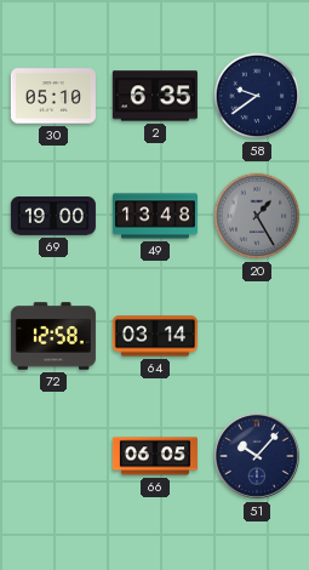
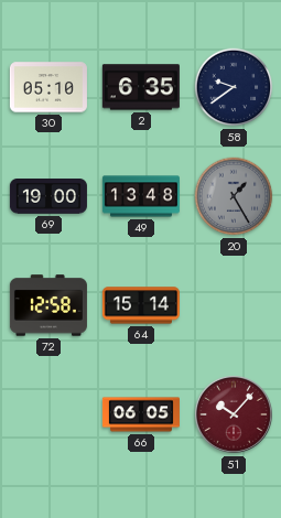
64: 03:14 -> 15:14
51 dial: navy -> burgundy
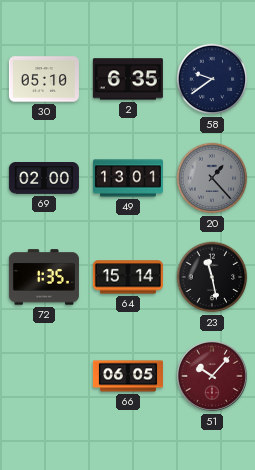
69: 19:00 -> 02:00
49: 13:48 -> 13:01
20: 1:25 -> 1:23
72: 12:58 -> 1:35
23: none -> 11:28
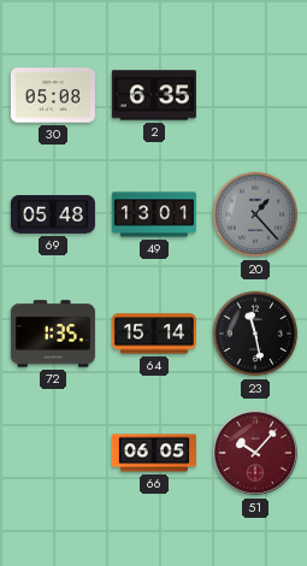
30: 05:10 -> 05:08
58: 9:39 -> none
69: 02:00 -> 05:48
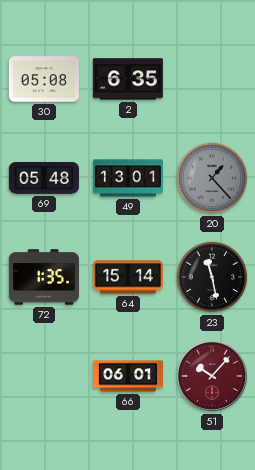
66: 06:05 -> 06:01
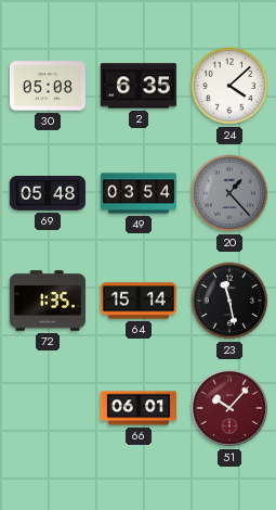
24: none -> 4:08
49: 13:01 -> 03:54
